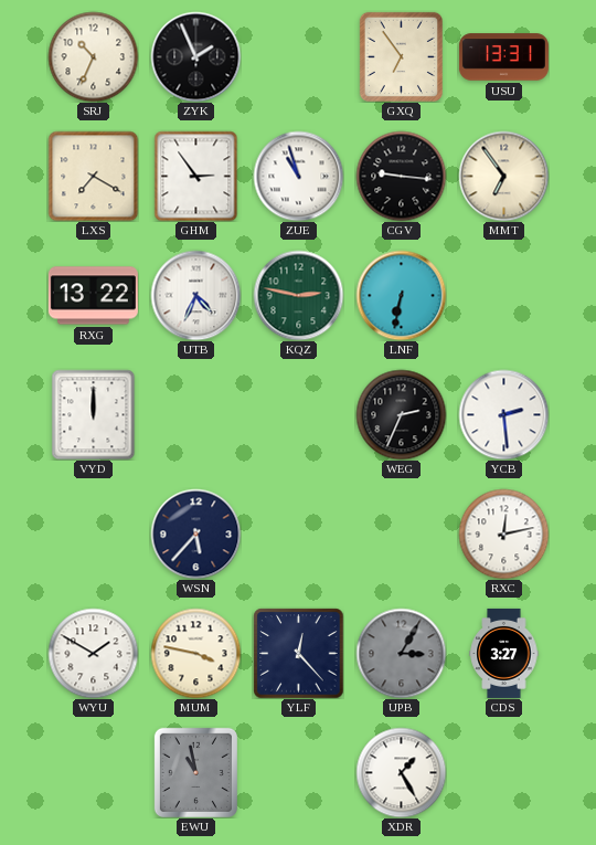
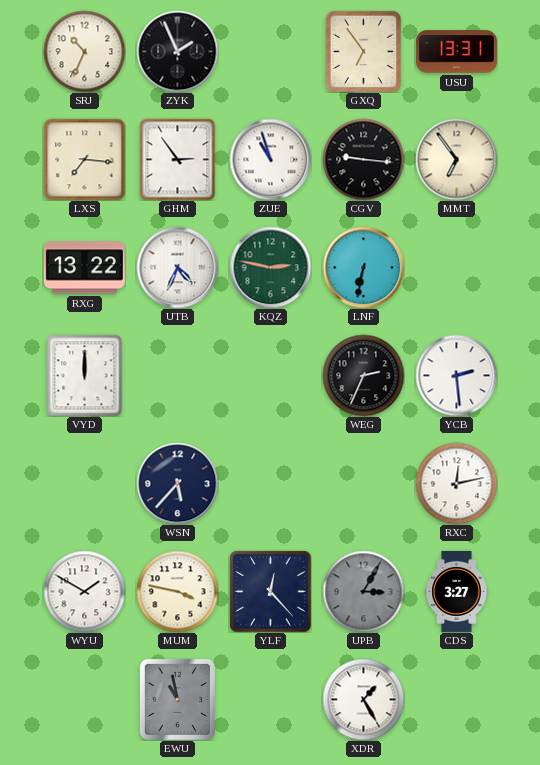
LXS: 7:20 -> 7:16
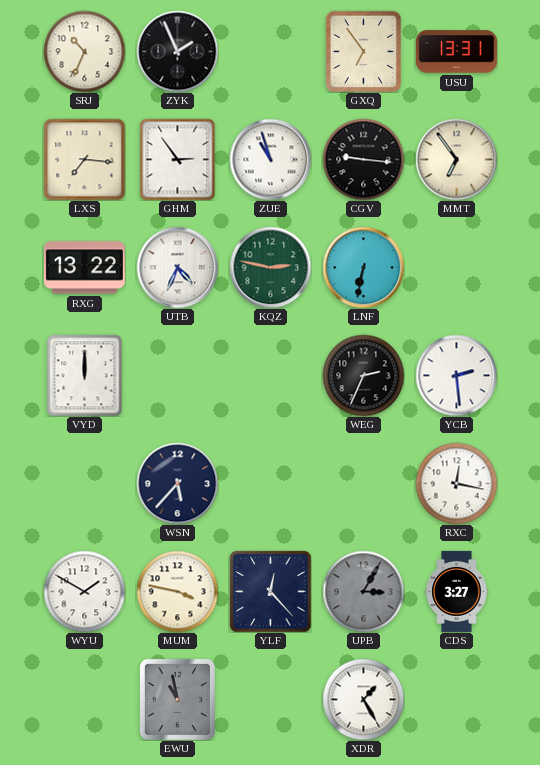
RXC: 12:13 -> 12:17
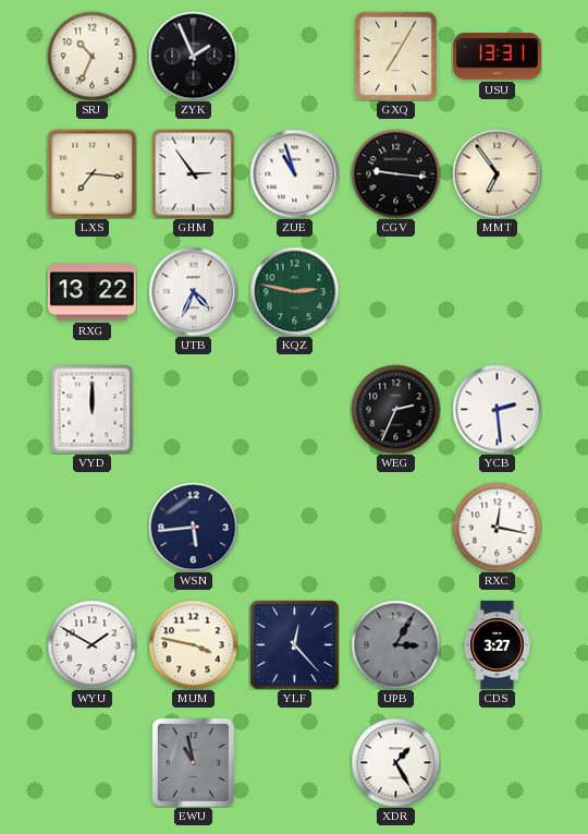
GXQ: 6:54 -> 7:05
LNF: 6:32 -> none
WSN: 5:37 -> 5:44
